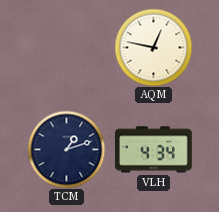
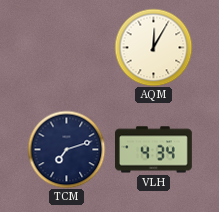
AQM: 12:47 -> 12:05
TCM: 1:12 -> 7:12
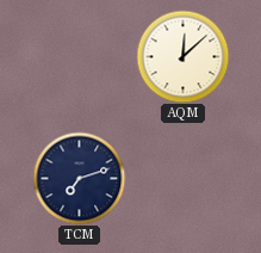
AQM: 12:05 -> 12:08
VLH: 4:34 -> none
